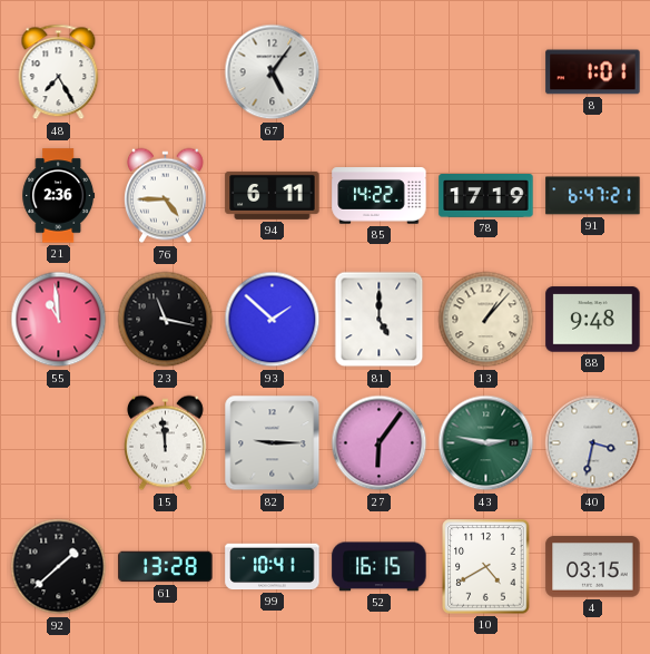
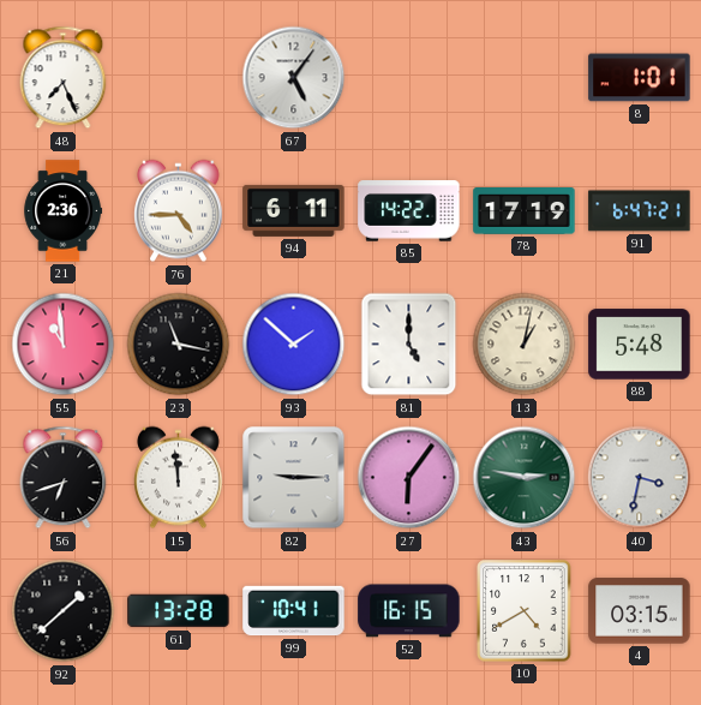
48: 7:25 -> 7:26
13: 1:07 -> 1:02
88: 9:48 -> 5:48
56: none -> 6:42
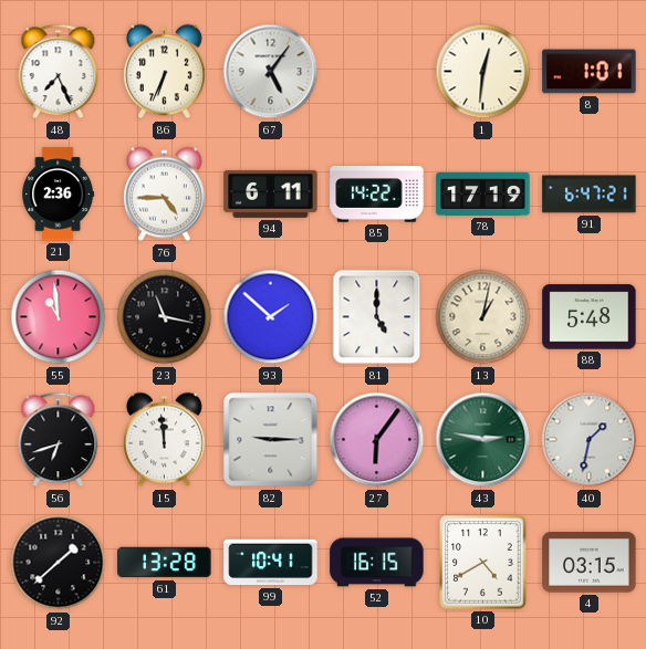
86: none -> 6:34
1: none -> 12:31
40: 3:32 -> 1:32
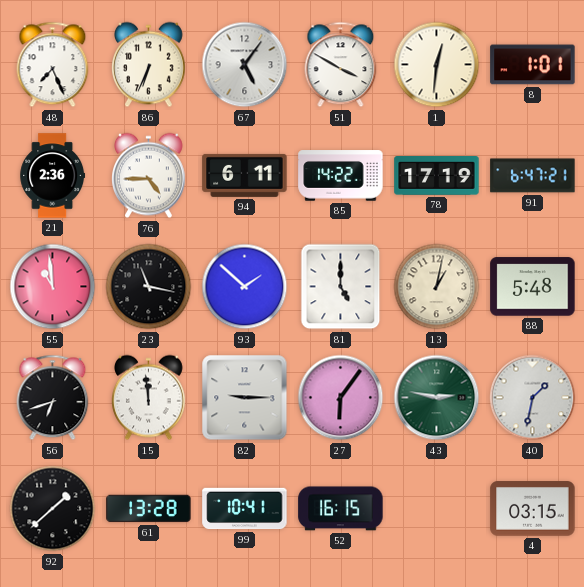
51: none -> 3:50
10: 4:40 -> none
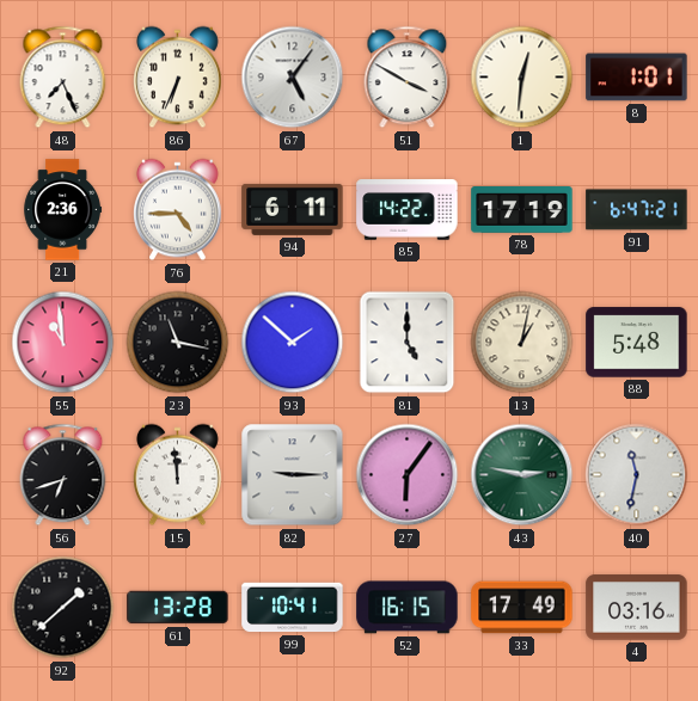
40: 1:32 -> 11:32
33: none -> 17:49
4: 03:15 -> 03:16
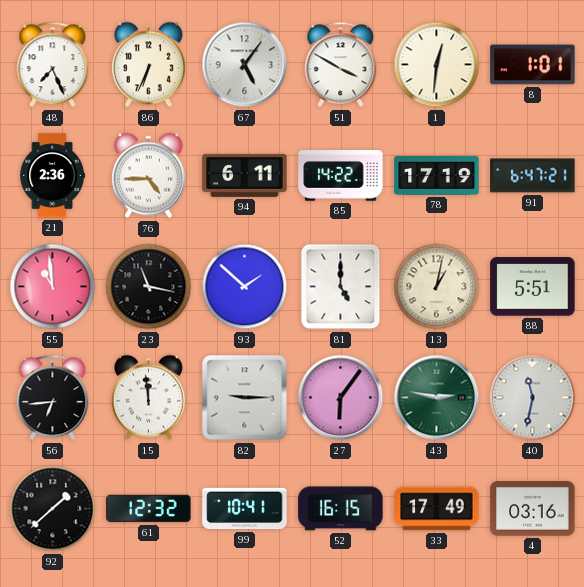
88: 5:48 -> 5:51
56: 6:42 -> 6:44
61: 13:28 -> 12:32
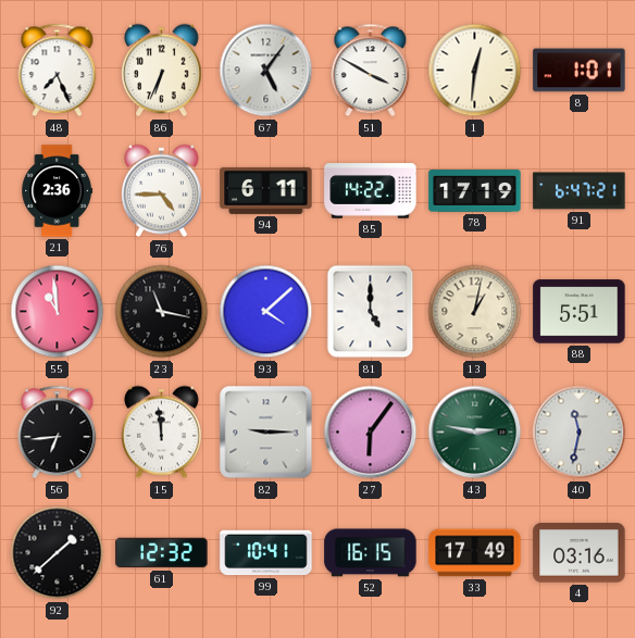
93: 1:52 -> 4:08
